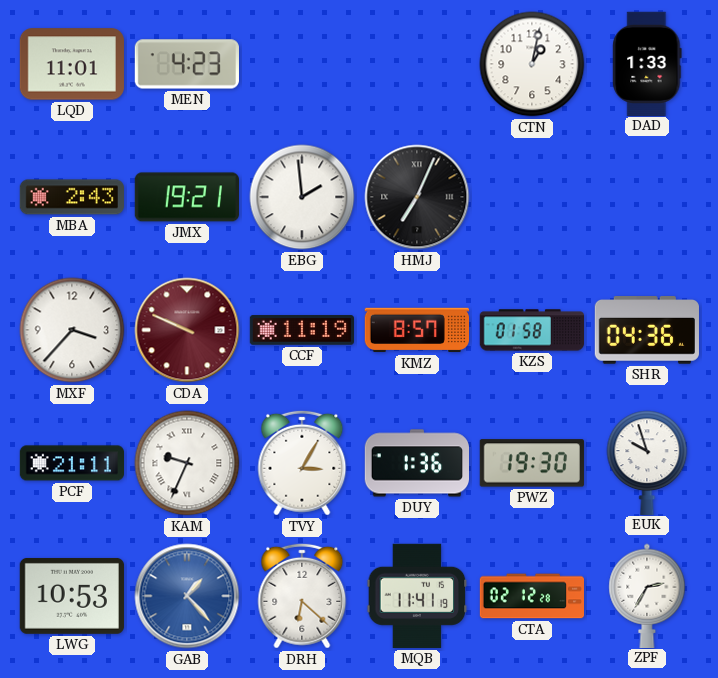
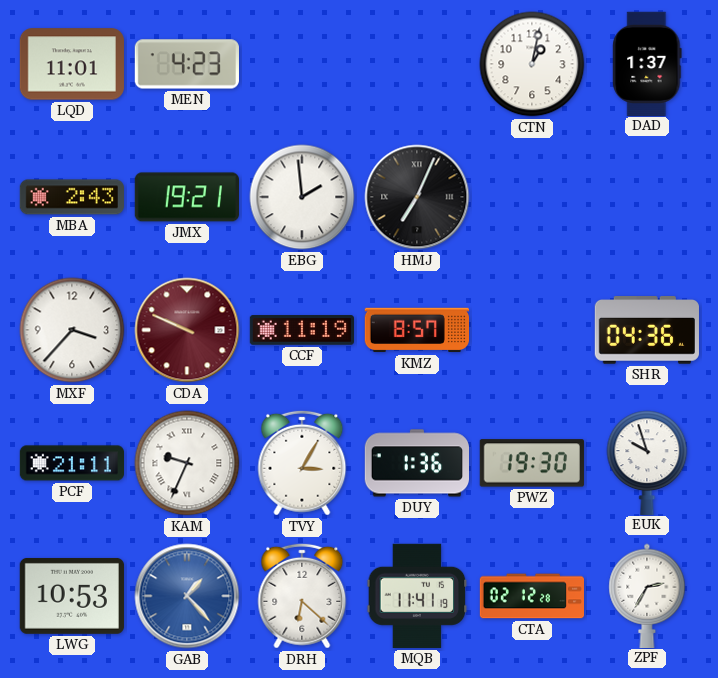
DAD: 1:33 -> 1:37
KZS: 01:58 -> none
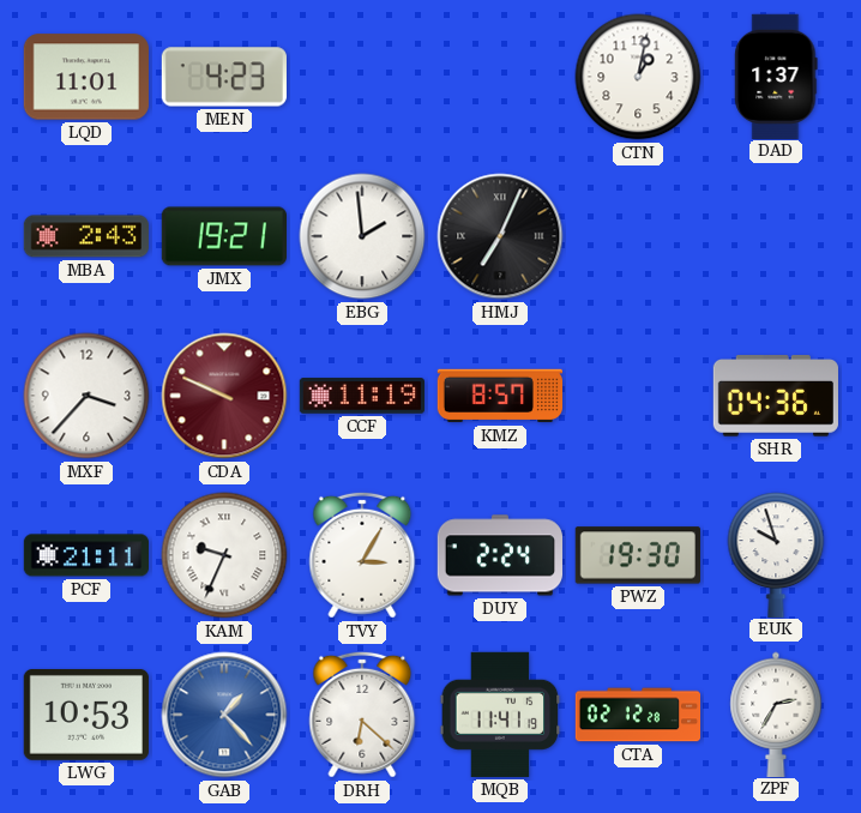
DUY: 1:36 -> 2:24
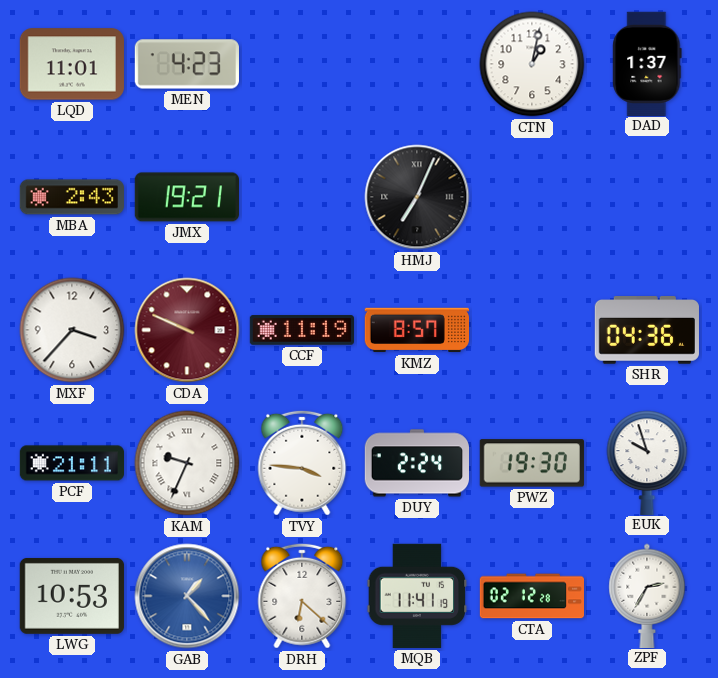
EBG: 1:59 -> none
TVY: 3:05 -> 3:46
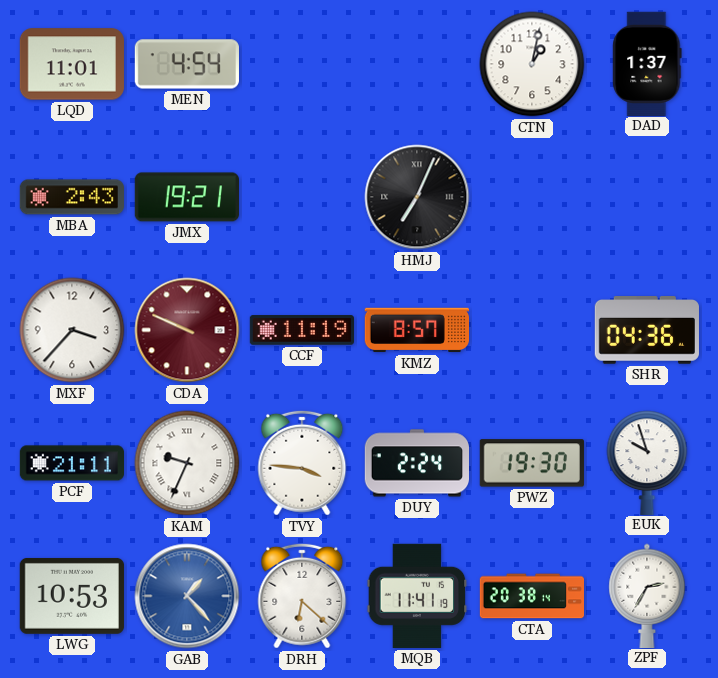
MEN: 4:23 -> 4:54
CTA: 02:12 -> 20:38
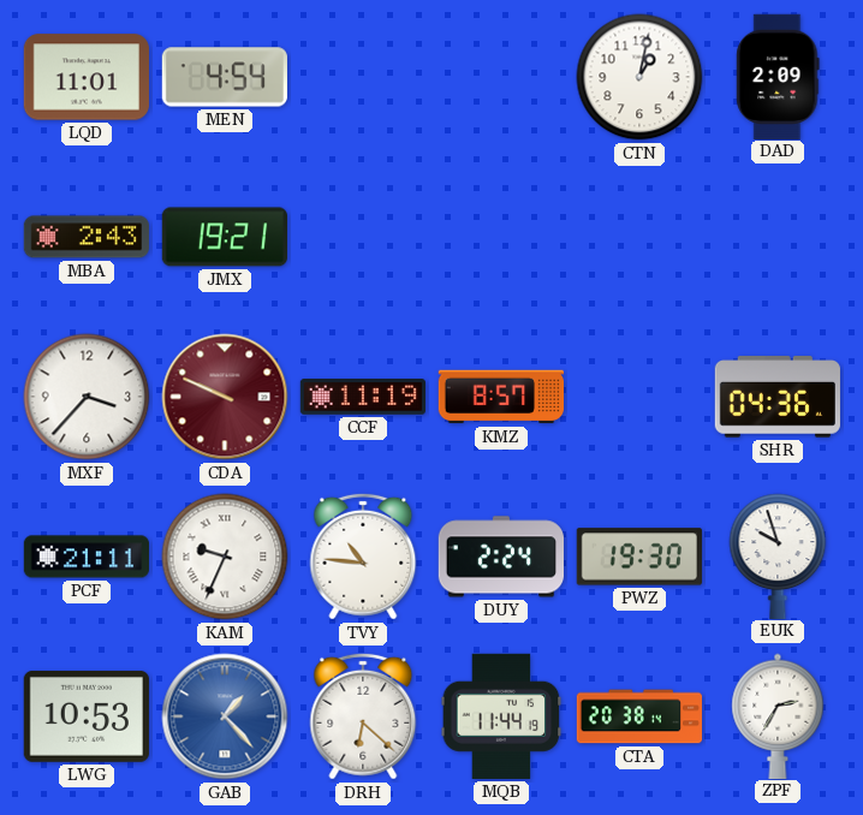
DAD: 1:37 -> 2:09
HMJ: 7:04 -> none
TVY: 3:46 -> 10:46
MQB: 11:41 -> 11:44
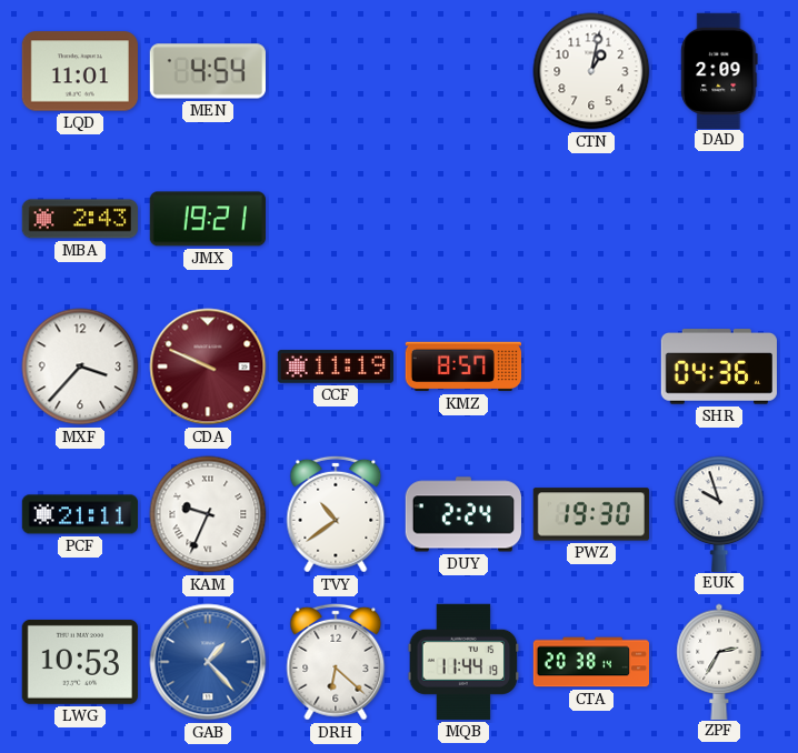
TVY: 10:46 -> 10:39
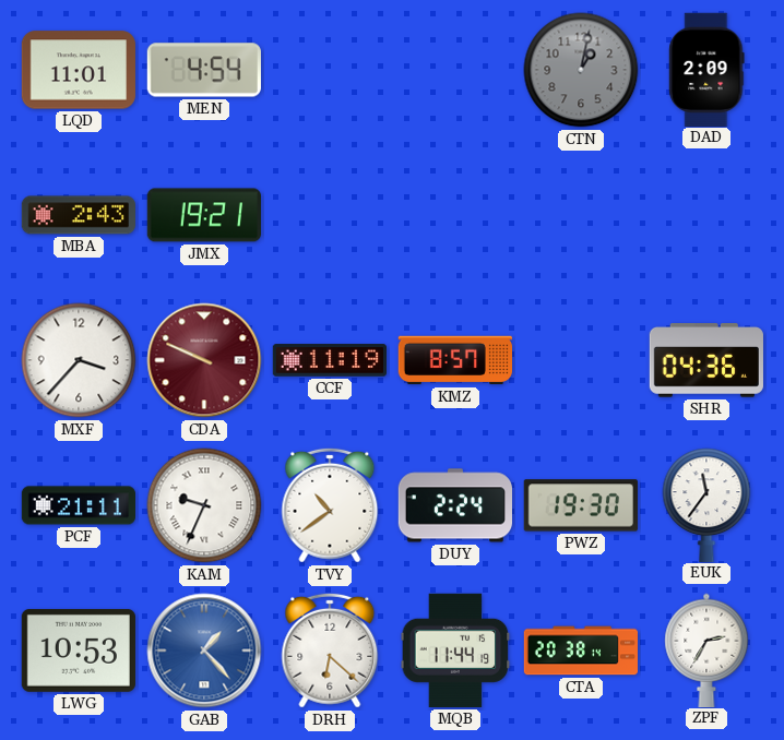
CTN dial: white -> grey
EUK: 9:57 -> 11:36
